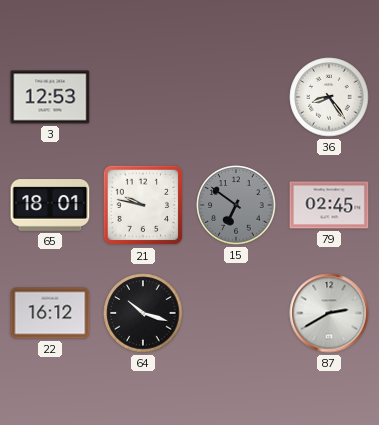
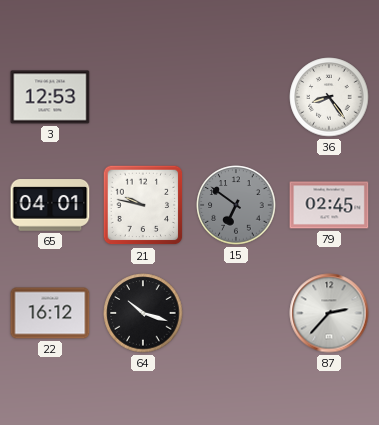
65: 18:01 -> 04:01
87: 2:40 -> 2:37
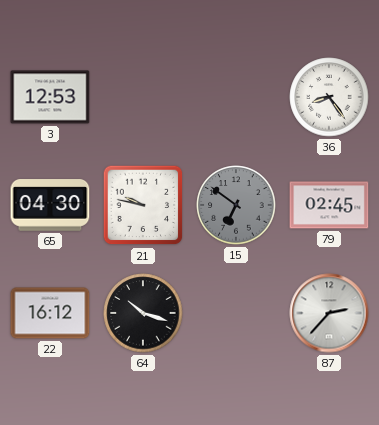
65: 04:01 -> 04:30
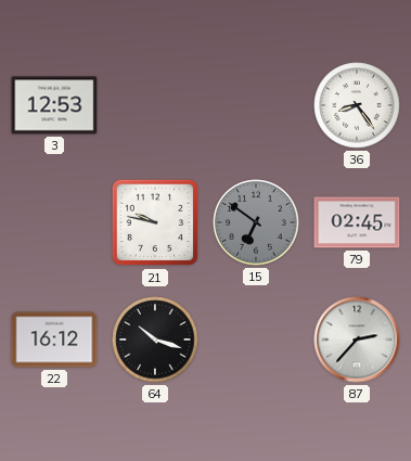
65: 04:30 -> none
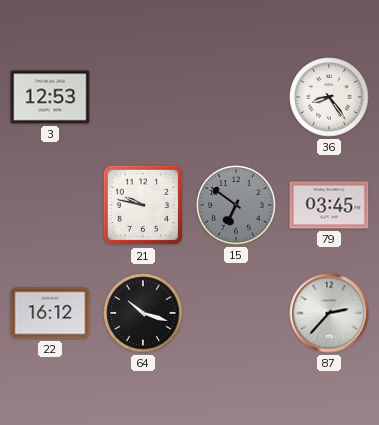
79: 02:45 -> 03:45
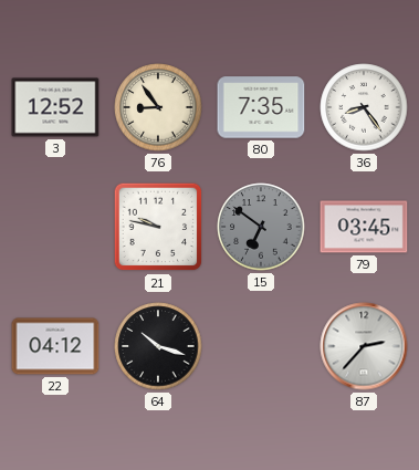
3: 12:53 -> 12:52
76: none -> 8:54
80: none -> 7:35
22: 16:12 -> 04:12
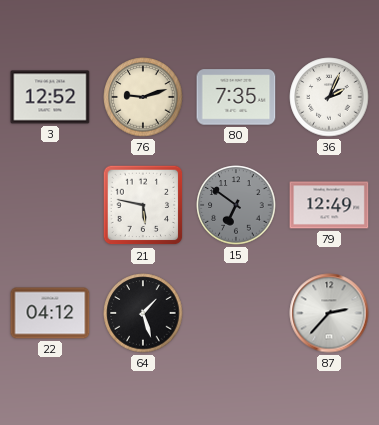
76: 8:54 -> 9:12
36: 8:24 -> 2:04
21: 9:47 -> 5:47
79: 03:45 -> 12:49
64: 10:18 -> 1:27
